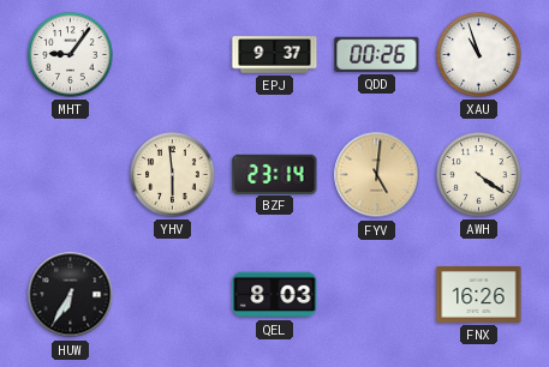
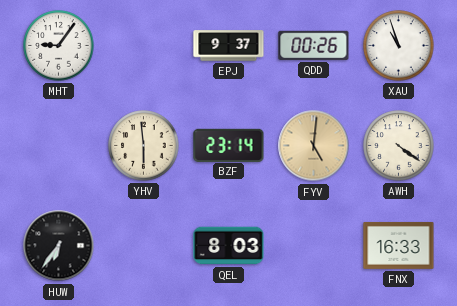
HUW: 6:35 -> 6:36
FNX: 16:26 -> 16:33
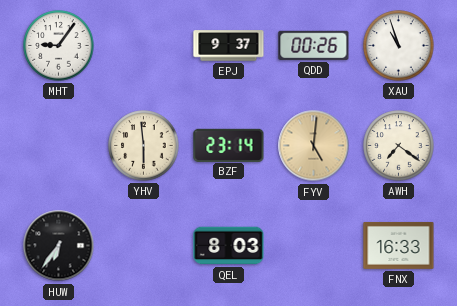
AWH: 4:21 -> 7:21
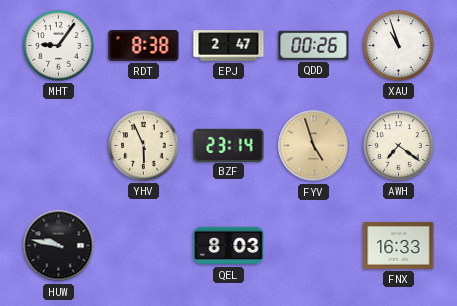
RDT: none -> 8:38
EPJ: 9:37 -> 2:47
YHV: 5:59 -> 5:56
FYV: 5:01 -> 4:57
HUW: 6:36 -> 9:47
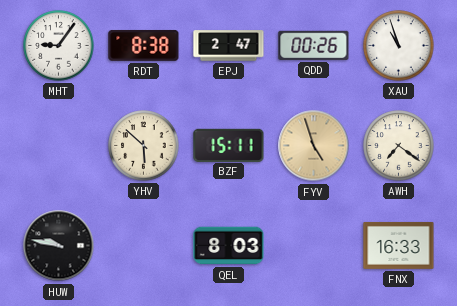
YHV: 5:56 -> 5:52
BZF: 23:14 -> 15:11
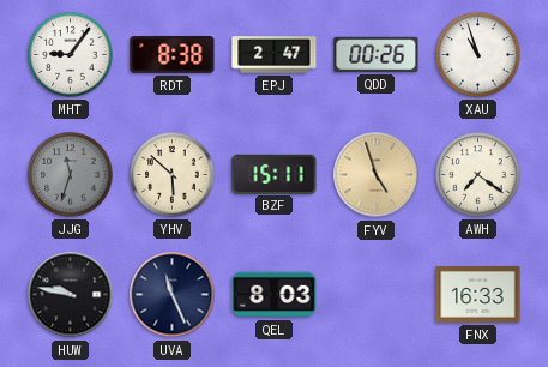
JJG: none -> 11:33
UVA: none -> 11:26
